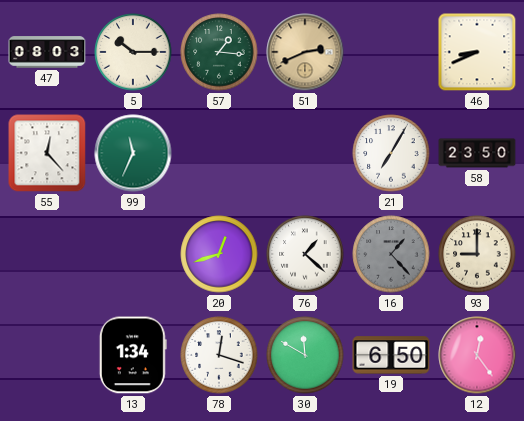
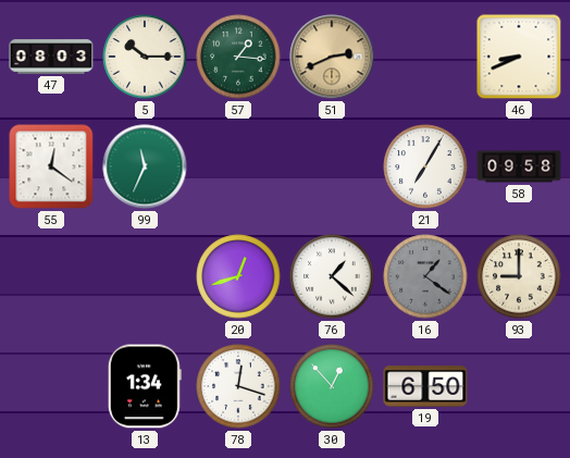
55: 12:23 -> 12:21
58: 23:50 -> 09:58
16: 1:23 -> 1:21
30: 11:50 -> 12:53
12: 12:24 -> none
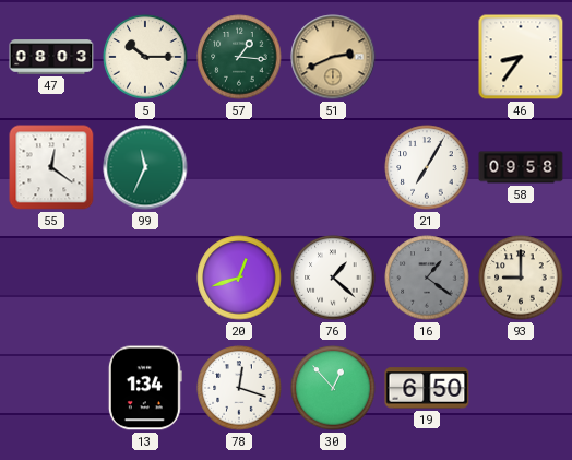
46: 8:41 -> 8:36
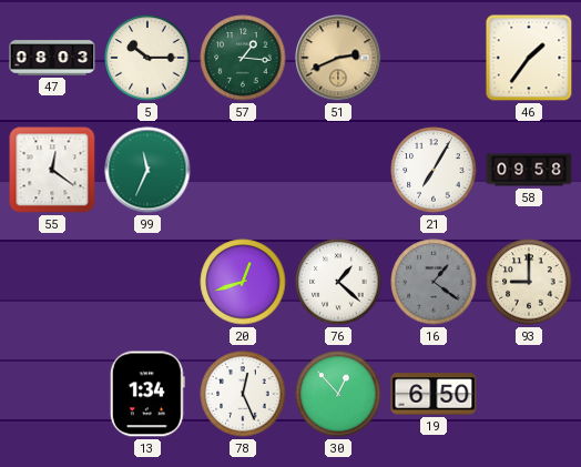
46: 8:36 -> 1:36
78: 12:18 -> 12:26
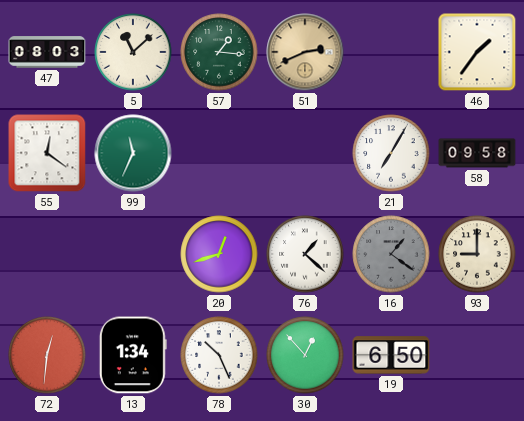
5: 10:15 -> 11:08
72: none -> 12:31
78: 12:26 -> 10:26
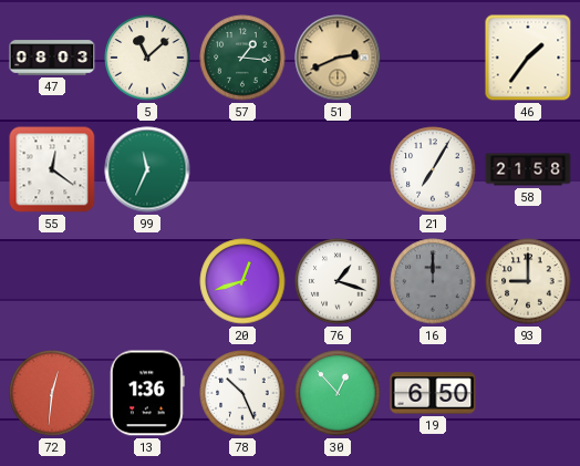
58: 09:58 -> 21:58
76: 1:22 -> 1:18
16: 1:21 -> 12:00
13: 1:34 -> 1:36
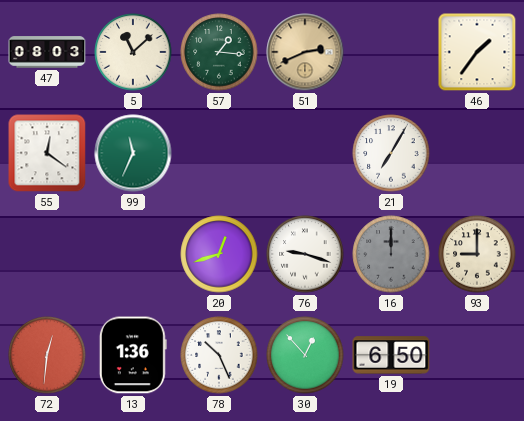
58: 21:58 -> none
76: 1:18 -> 9:18
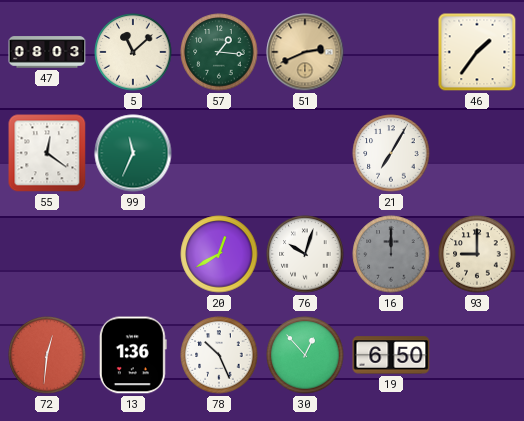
20: 12:42 -> 12:40
76: 9:18 -> 10:03
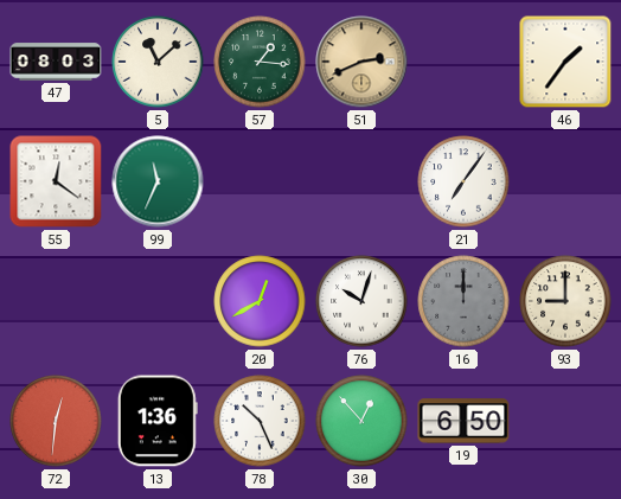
21: 7:05 -> 7:06
